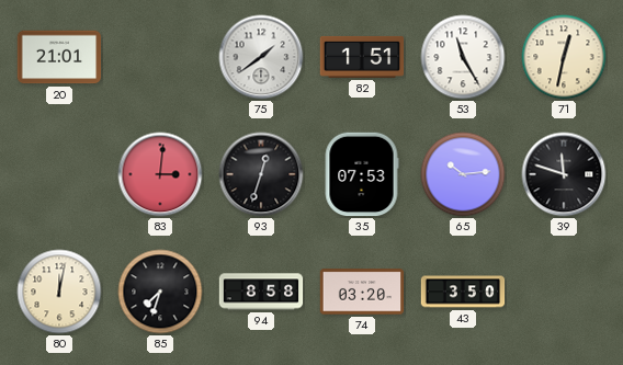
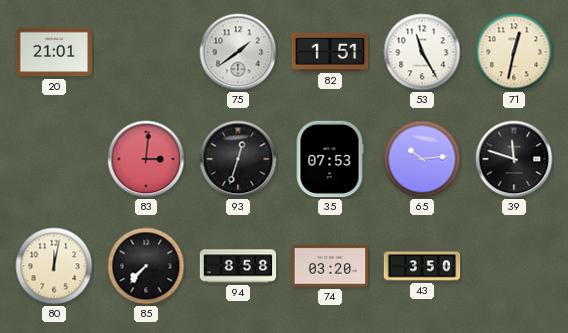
85: 7:33 -> 7:37
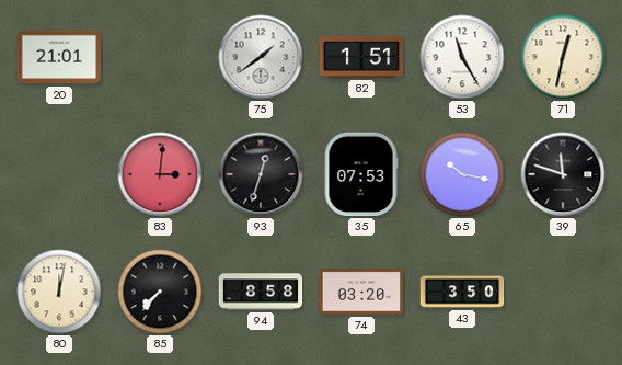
65: 10:14 -> 10:17
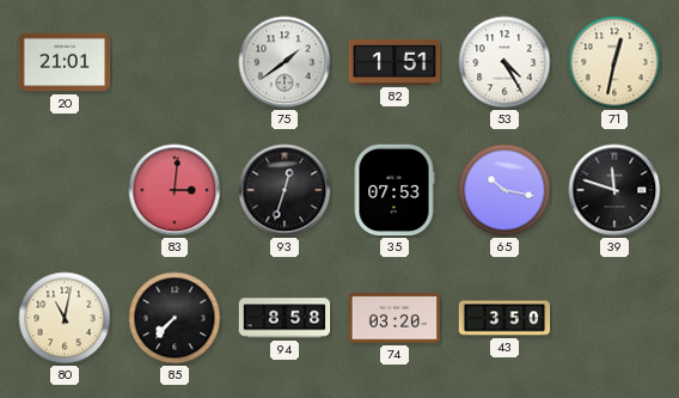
53: 11:25 -> 4:25
80: 12:02 -> 11:02
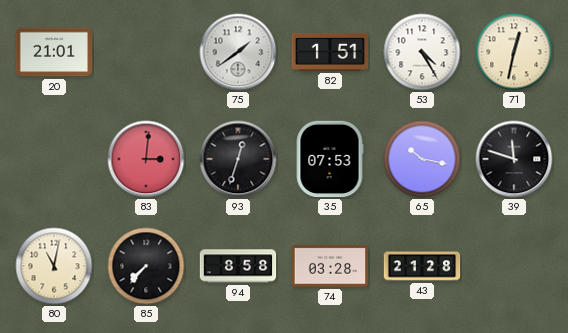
74: 03:20 -> 03:28
43: 3:50 -> 21:28
